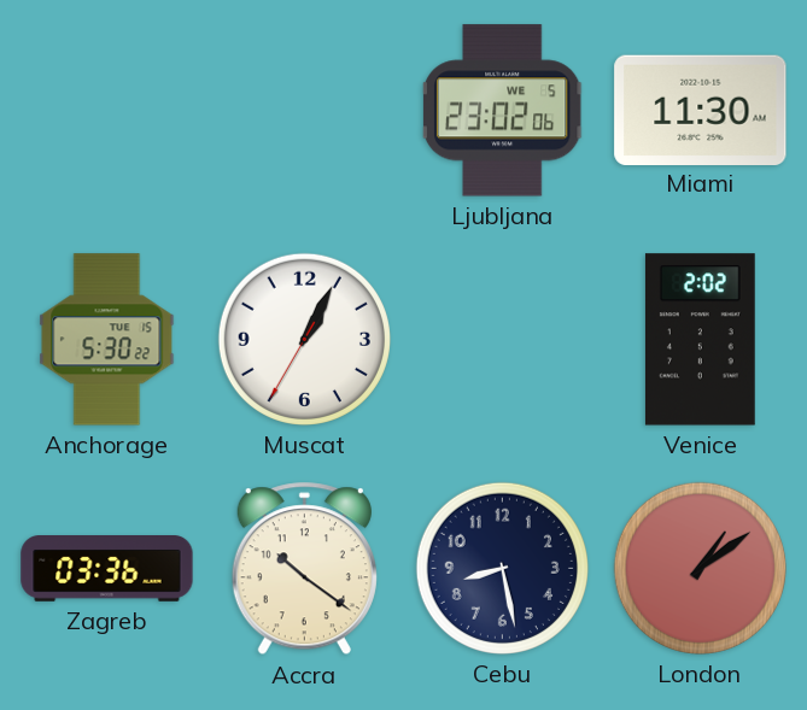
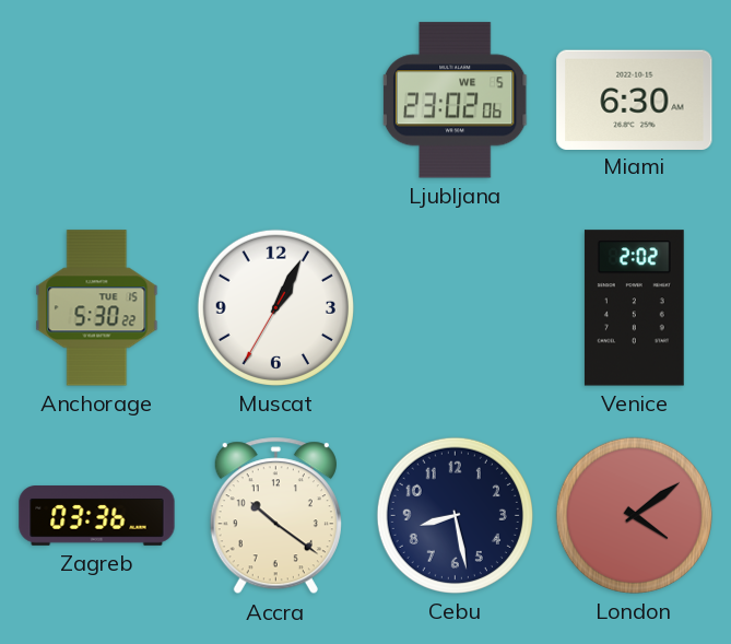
Miami: 11:30 -> 6:30
London: 1:09 -> 4:09
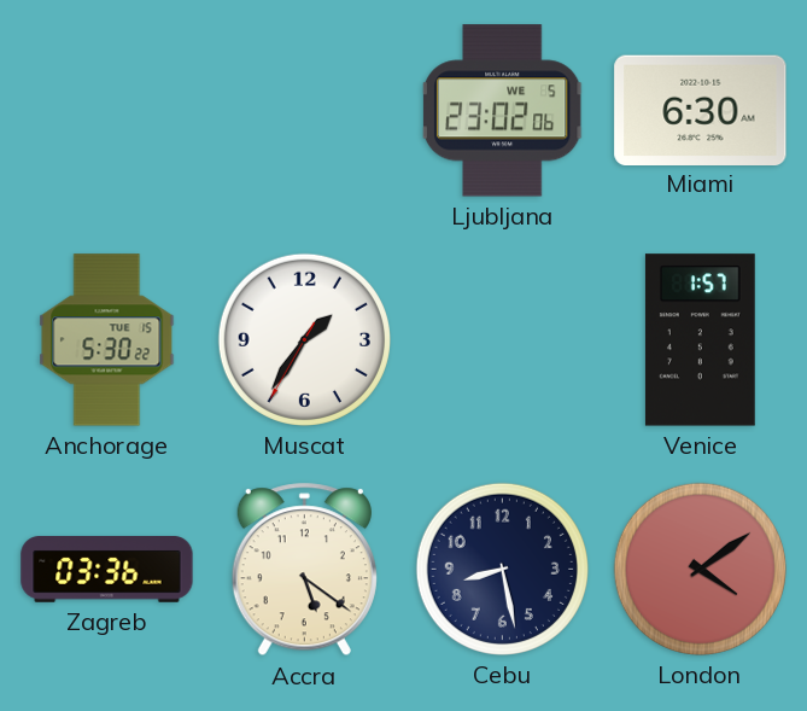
Muscat: 1:04 -> 1:35
Venice: 2:02 -> 1:57
Accra: 10:21 -> 5:21
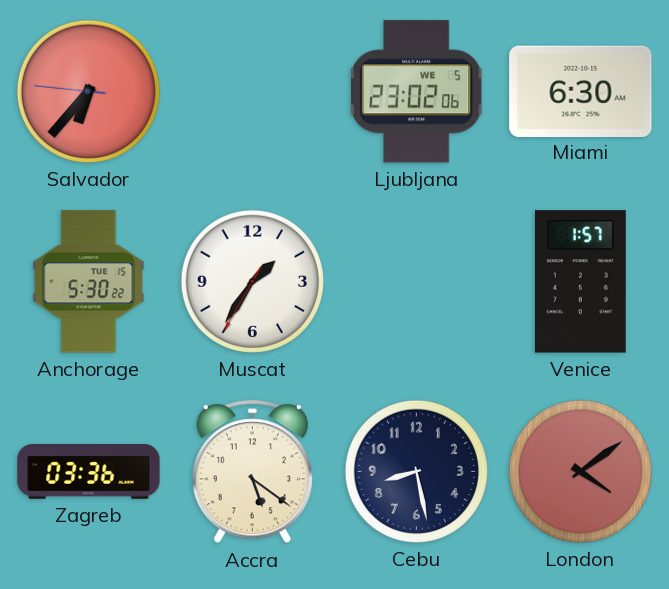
Salvador: none -> 6:36
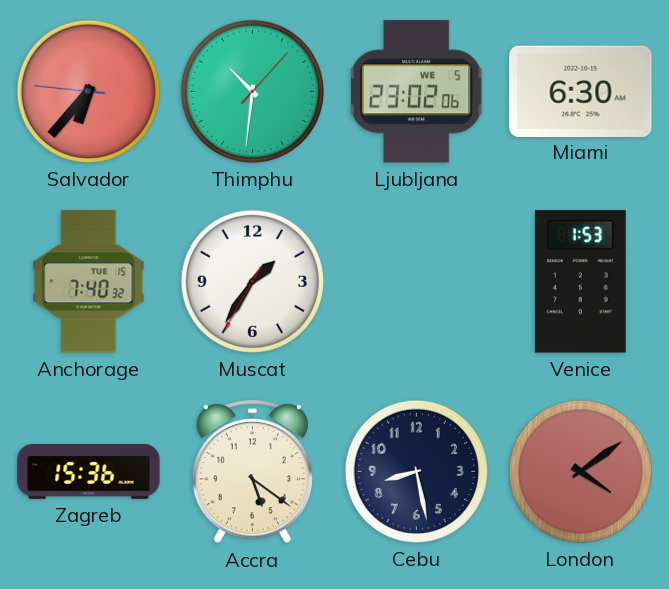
Thimphu: none -> 10:31
Anchorage: 5:30 -> 7:40
Venice: 1:57 -> 1:53
Zagreb: 03:36 -> 15:36
